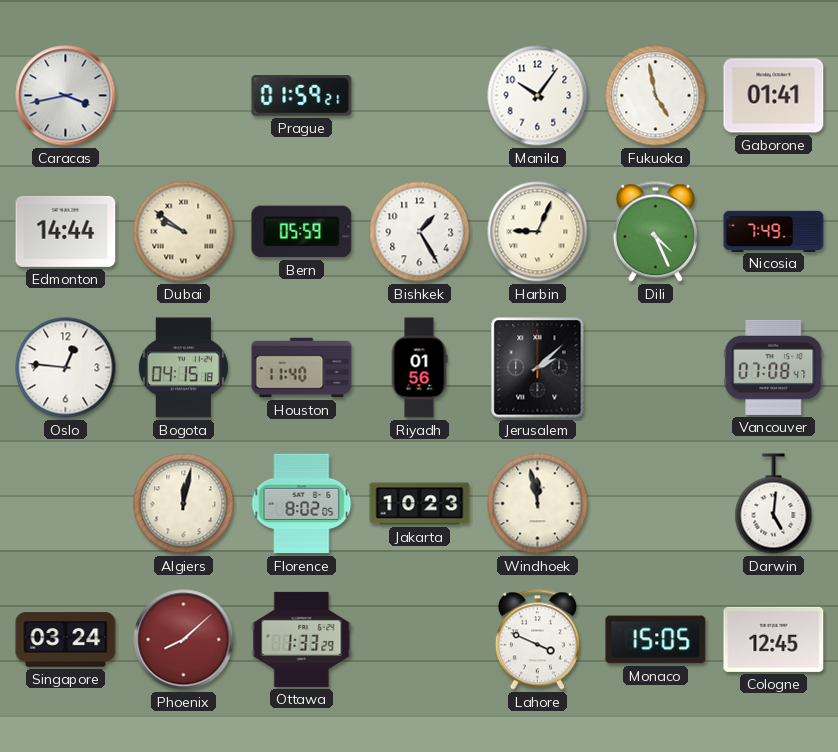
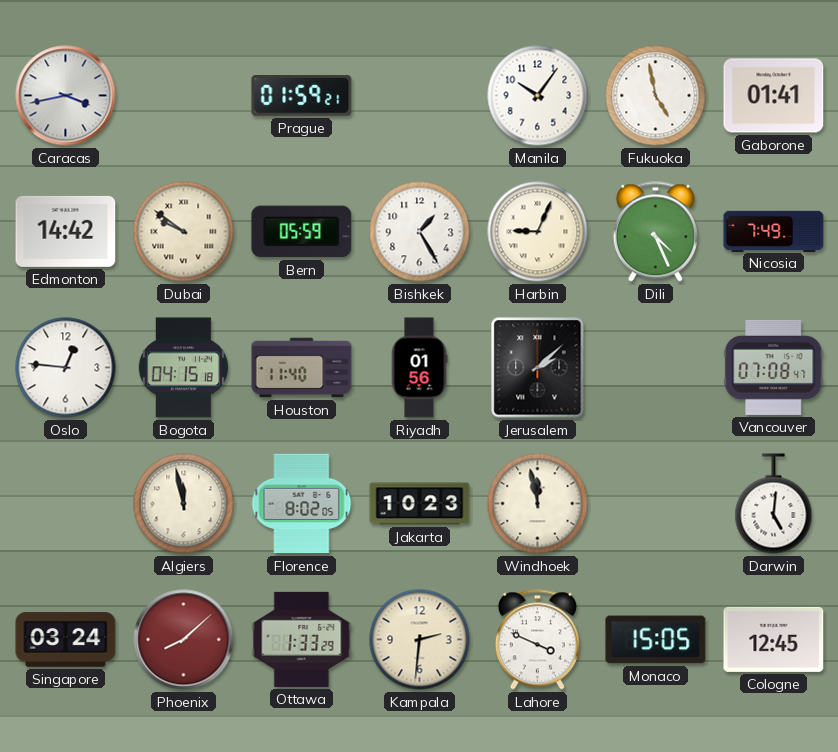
Edmonton: 14:44 -> 14:42
Algiers: 12:02 -> 11:58
Kampala: none -> 2:31
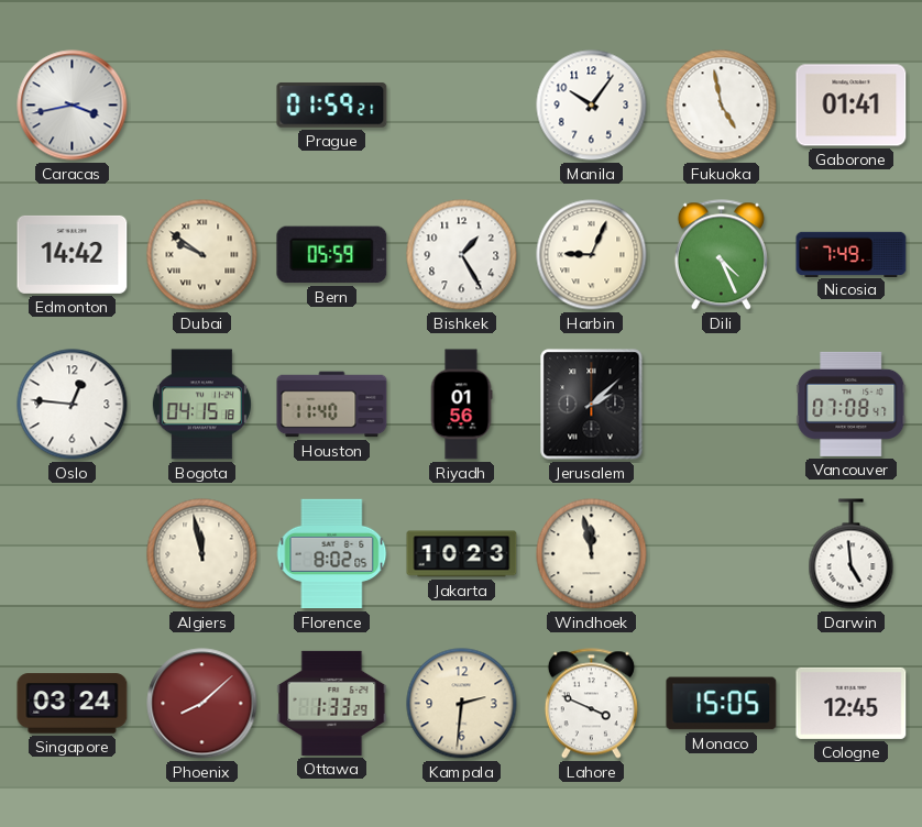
Darwin: 5:01 -> 4:59
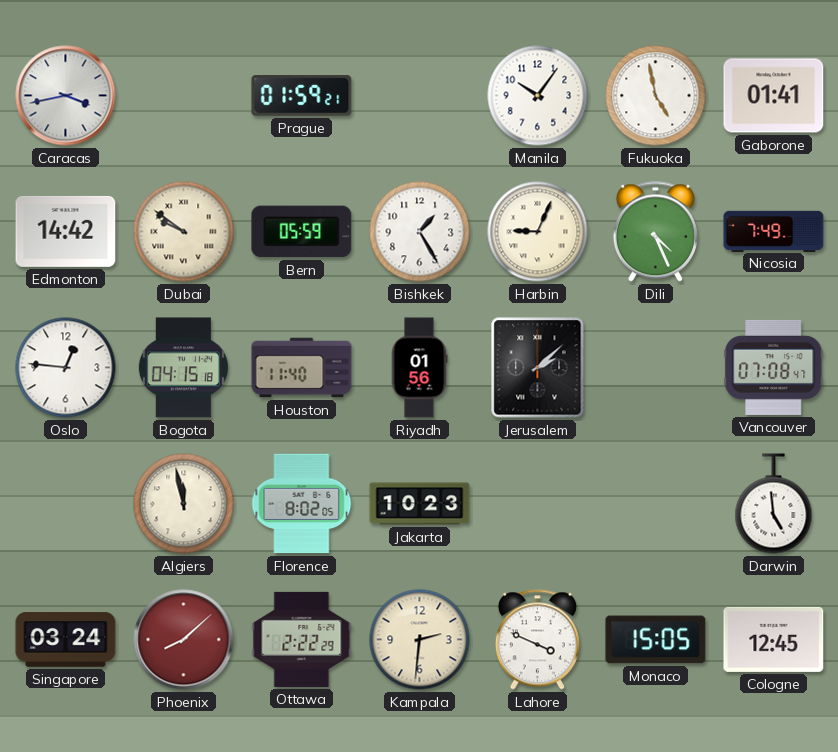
Windhoek: 11:58 -> none
Ottawa: 1:33 -> 2:22
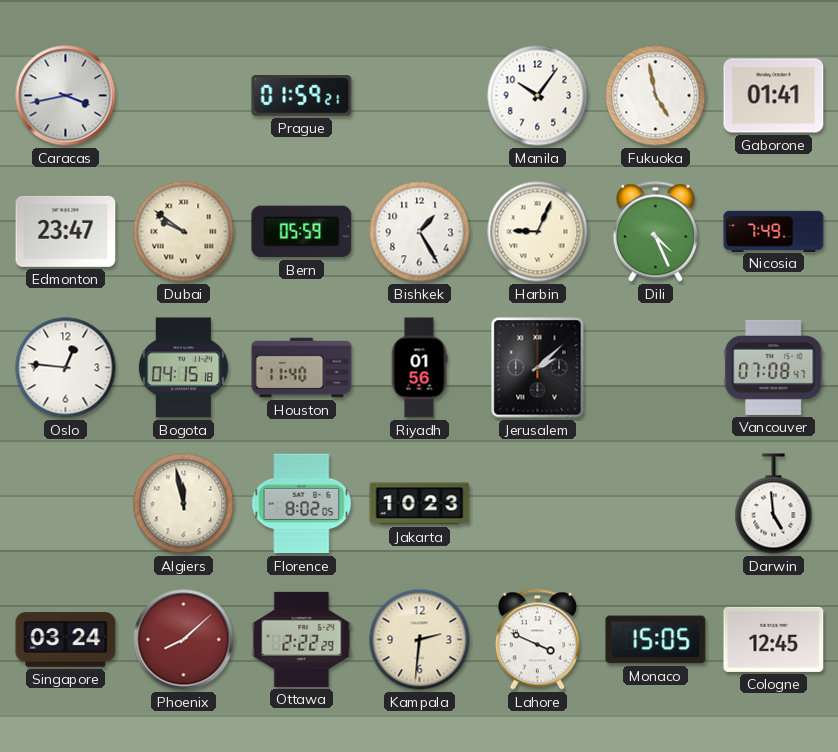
Edmonton: 14:42 -> 23:47
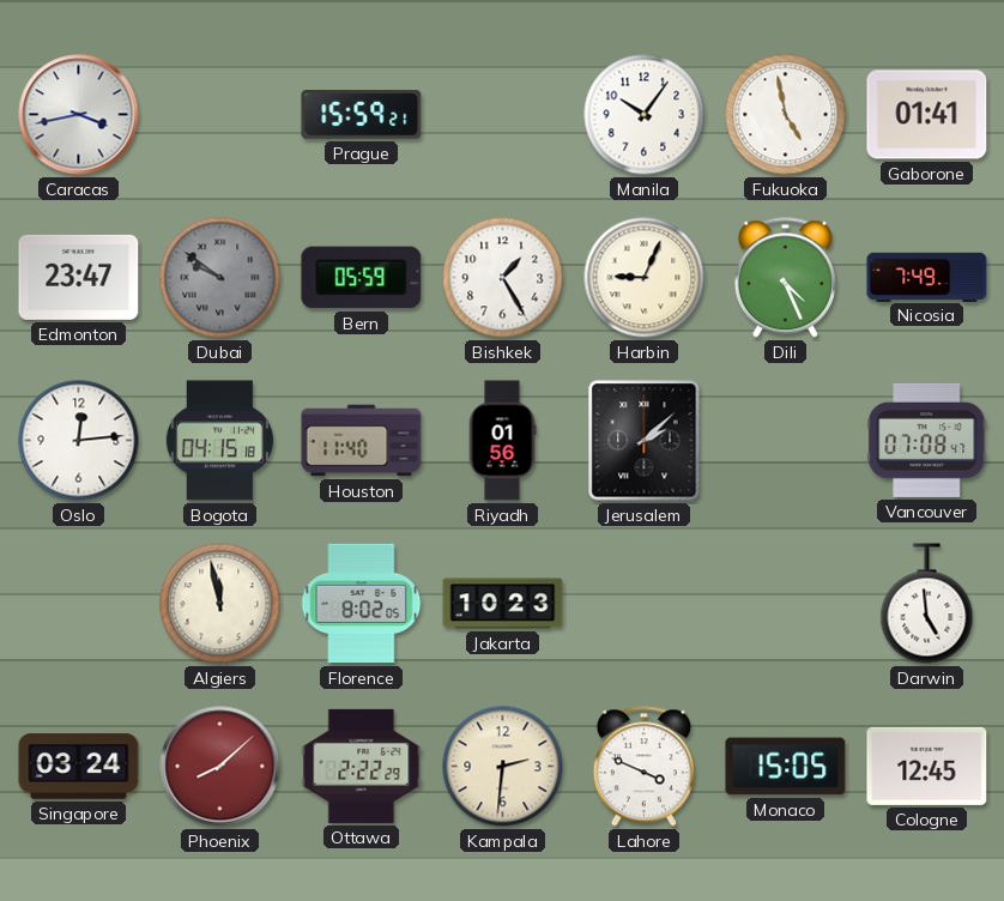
Prague: 01:59 -> 15:59
Dubai dial: cream -> grey
Oslo: 12:46 -> 12:14
